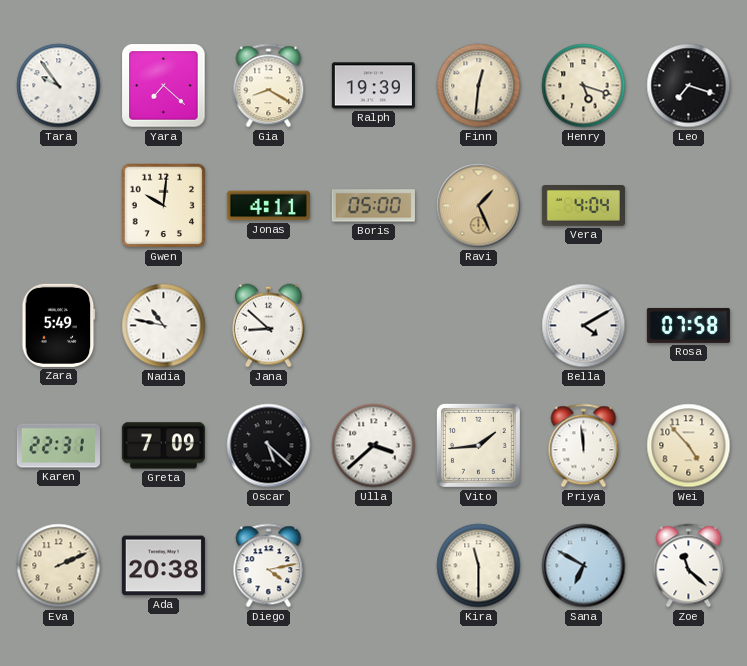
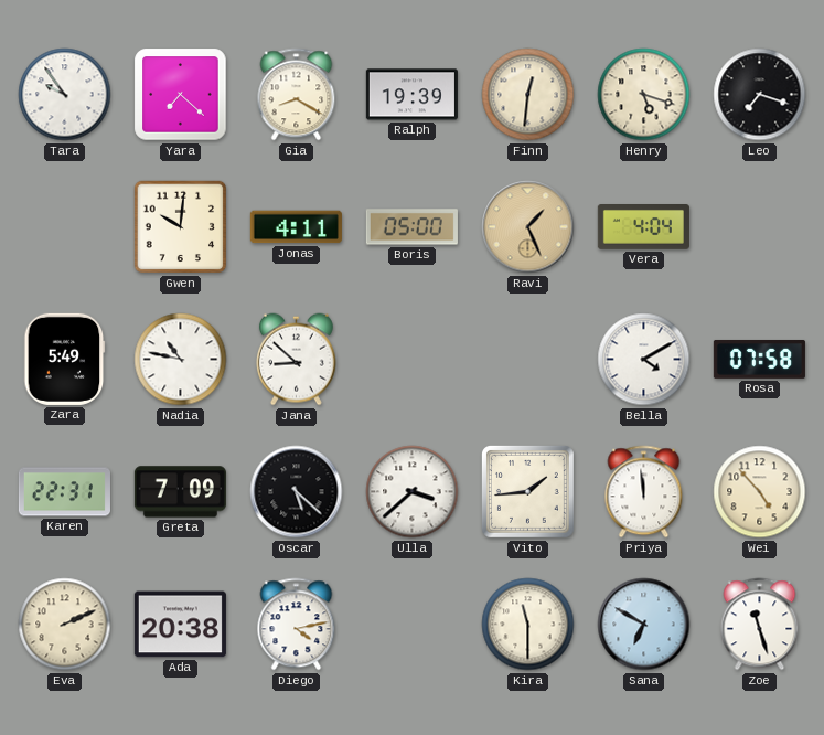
Zoe: 11:22 -> 11:27
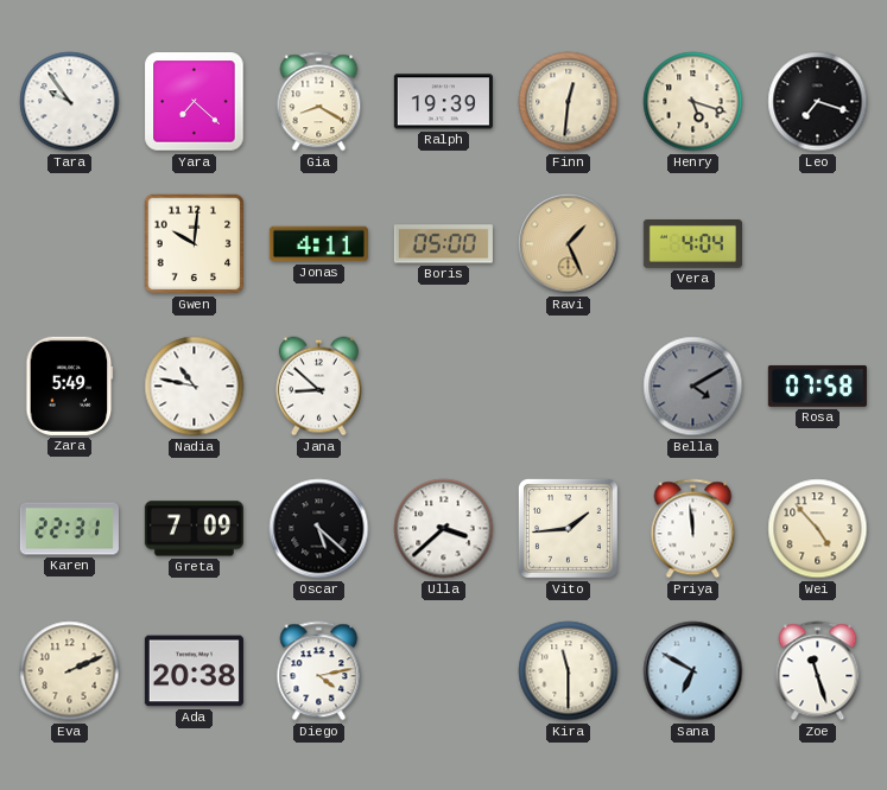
Bella dial: white -> grey
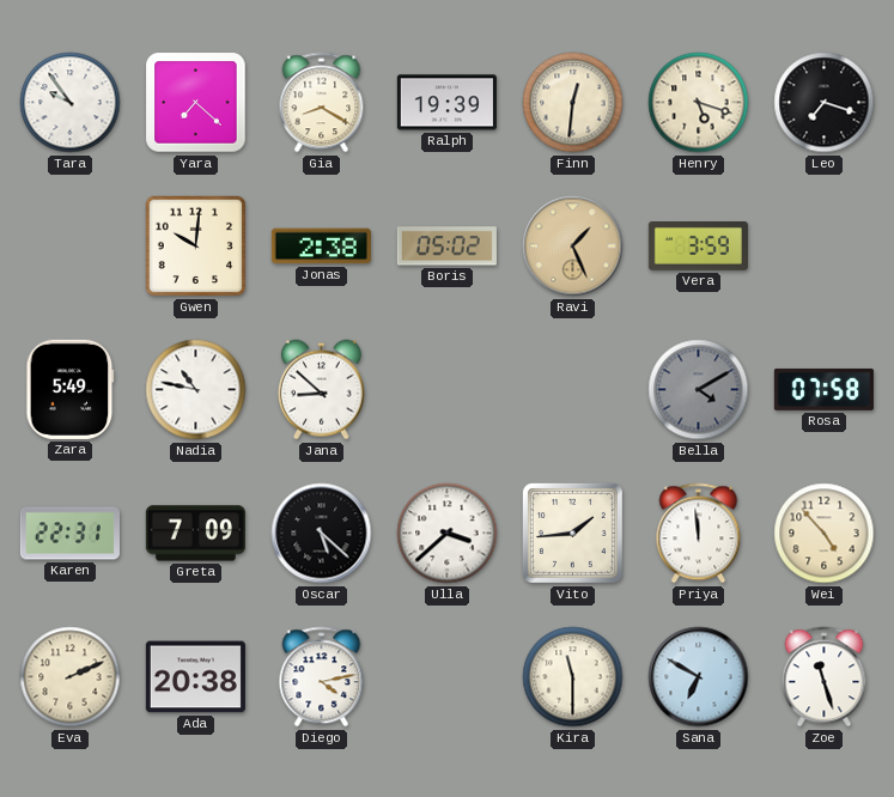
Jonas: 4:11 -> 2:38
Boris: 05:00 -> 05:02
Vera: 4:04 -> 3:59
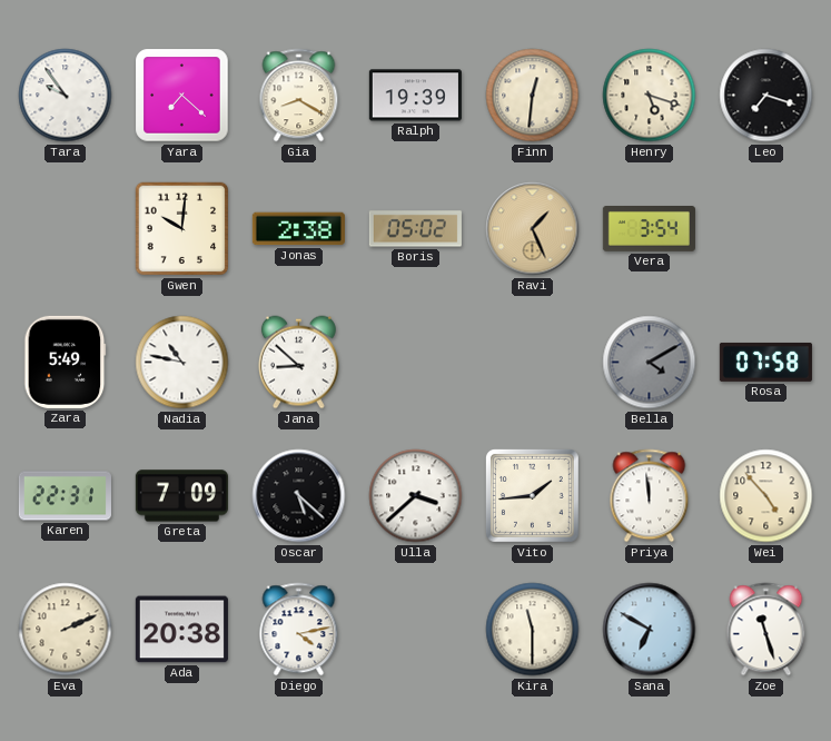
Vera: 3:59 -> 3:54
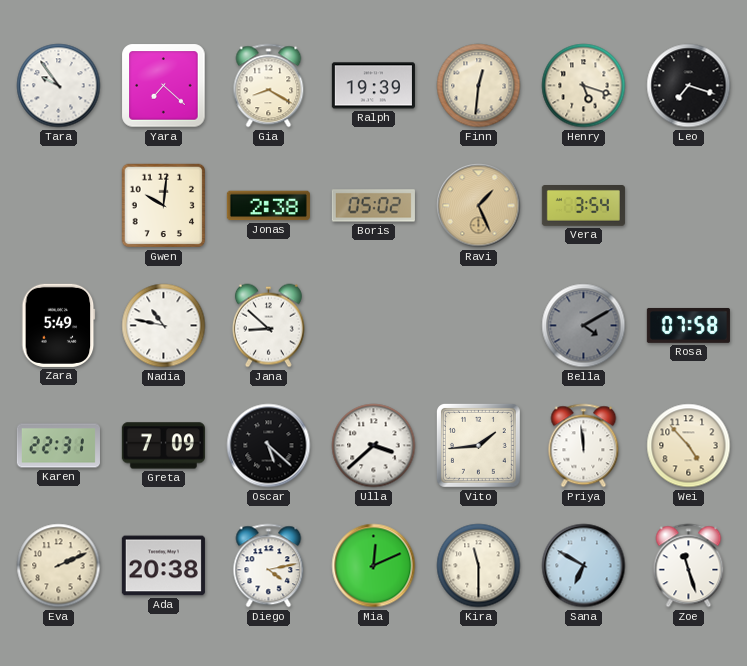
Mia: none -> 12:11
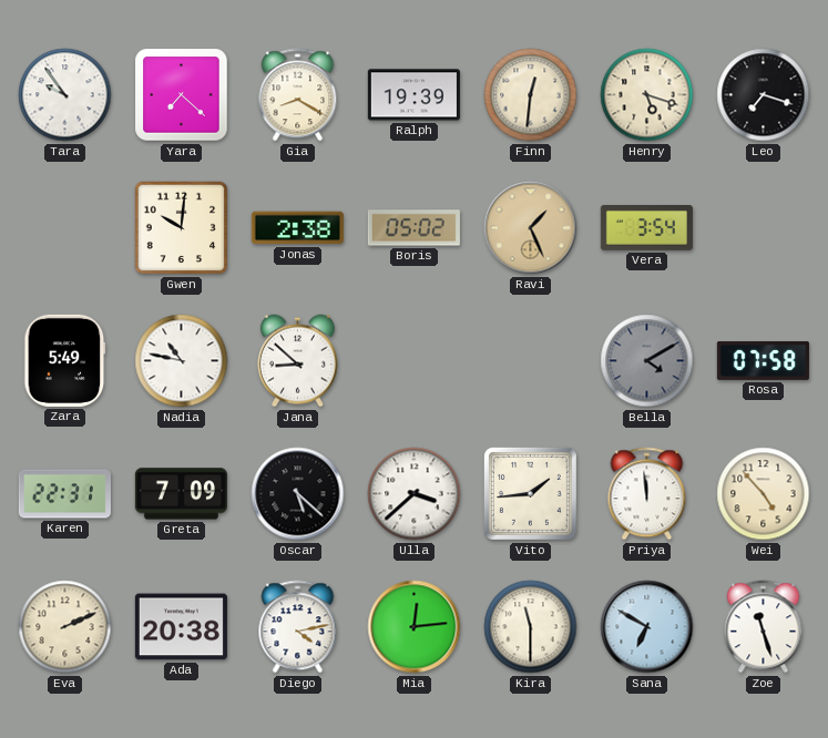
Mia: 12:11 -> 12:14
